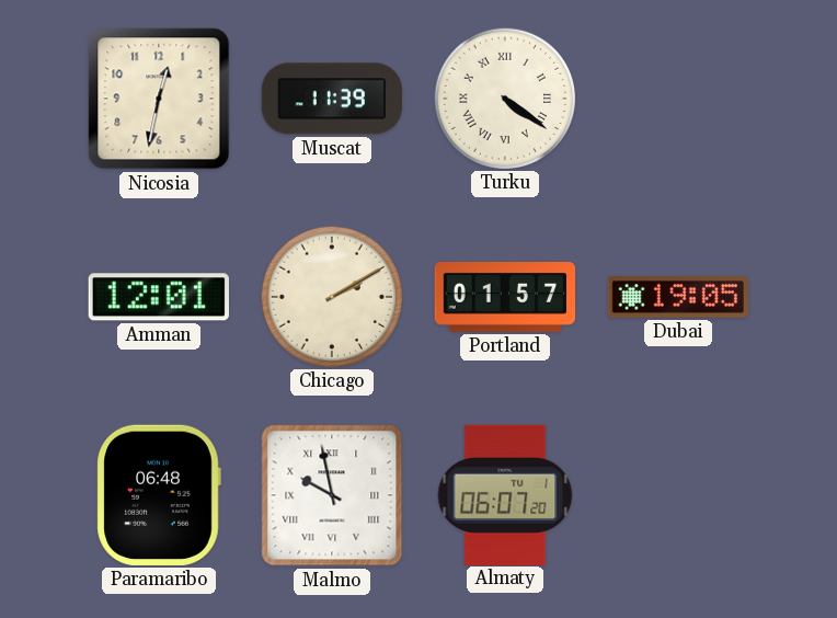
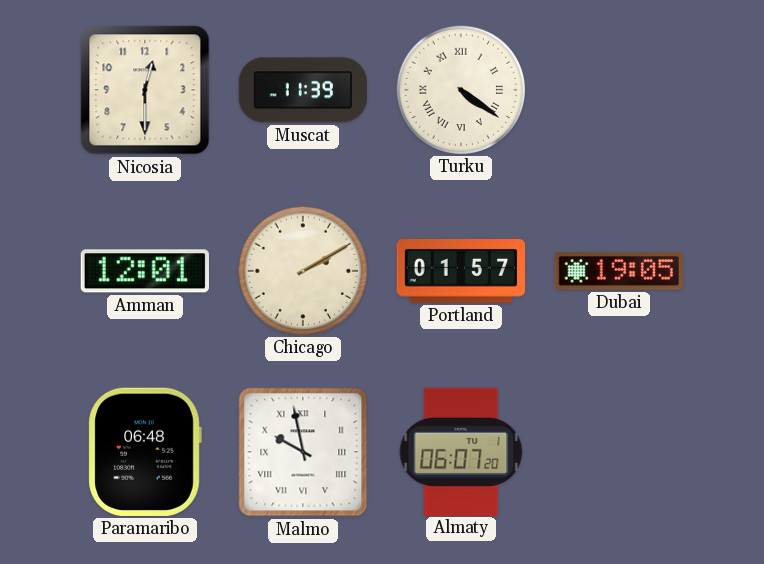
Nicosia: 12:32 -> 12:30
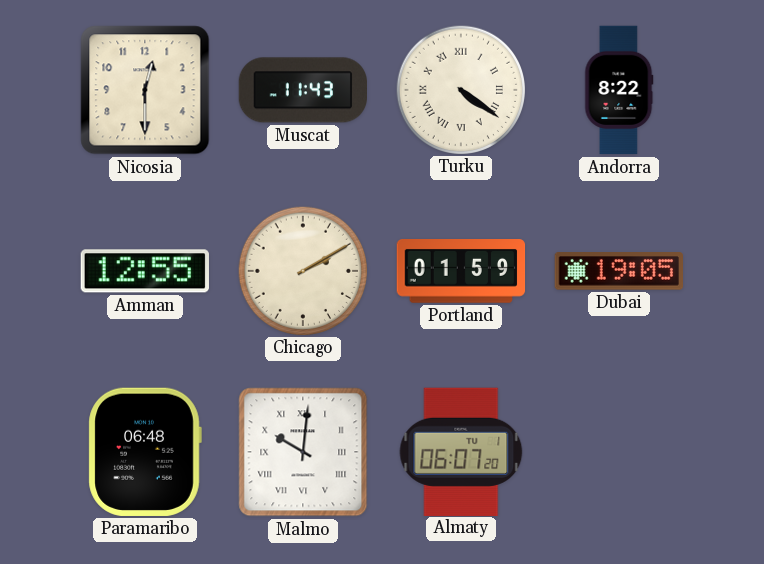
Muscat: 11:39 -> 11:43
Andorra: none -> 8:22
Amman: 12:01 -> 12:55
Portland: 01:57 -> 01:59
Malmo: 9:58 -> 10:01
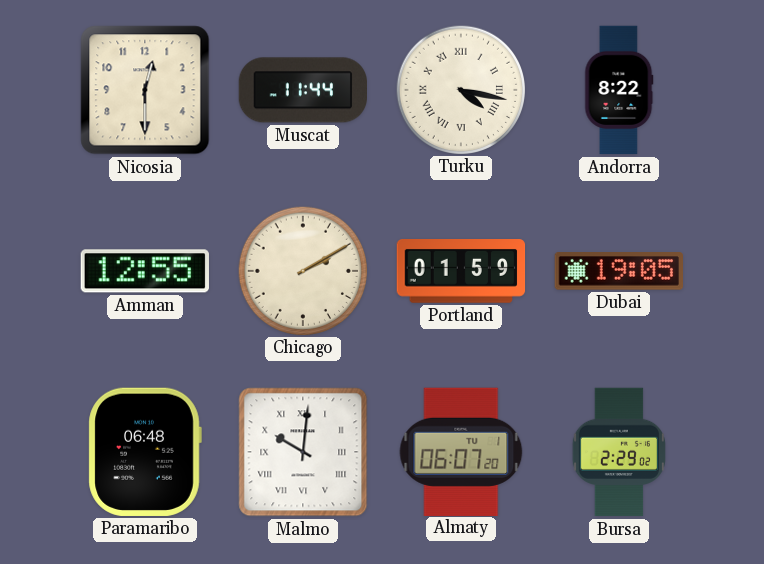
Muscat: 11:43 -> 11:44
Turku: 4:21 -> 4:17
Bursa: none -> 2:29
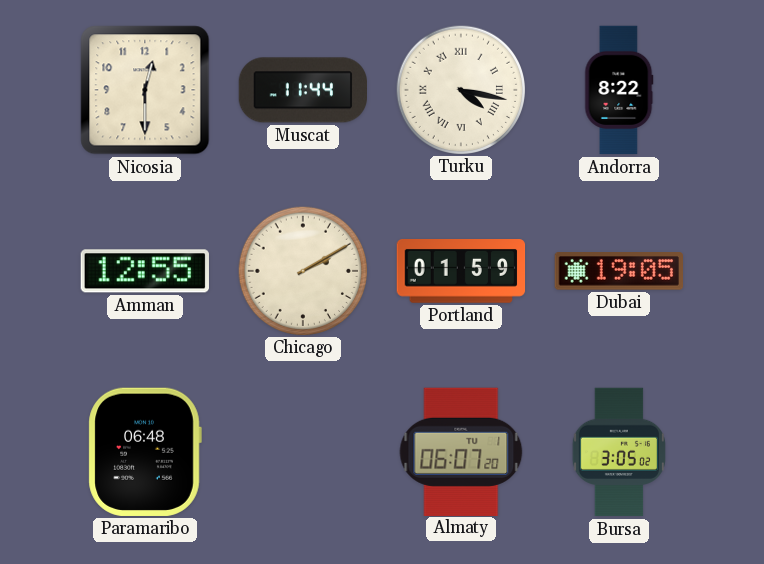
Malmo: 10:01 -> none
Bursa: 2:29 -> 3:05
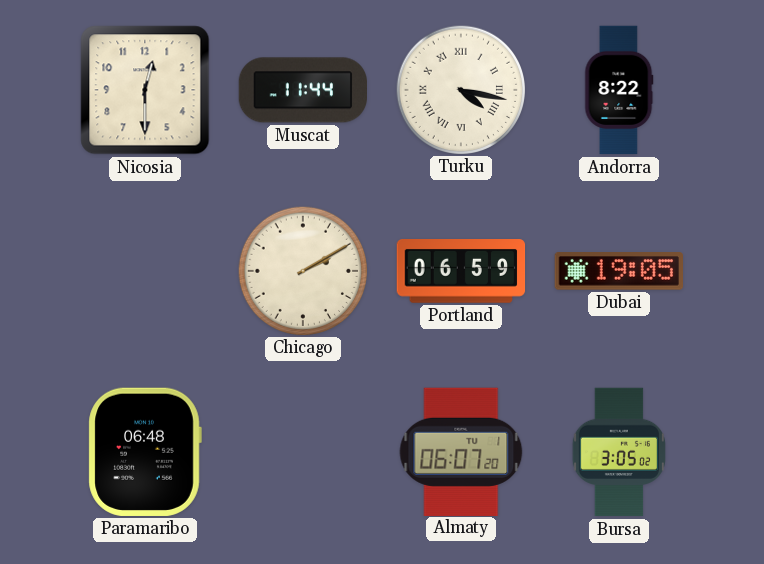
Amman: 12:55 -> none
Portland: 01:59 -> 06:59
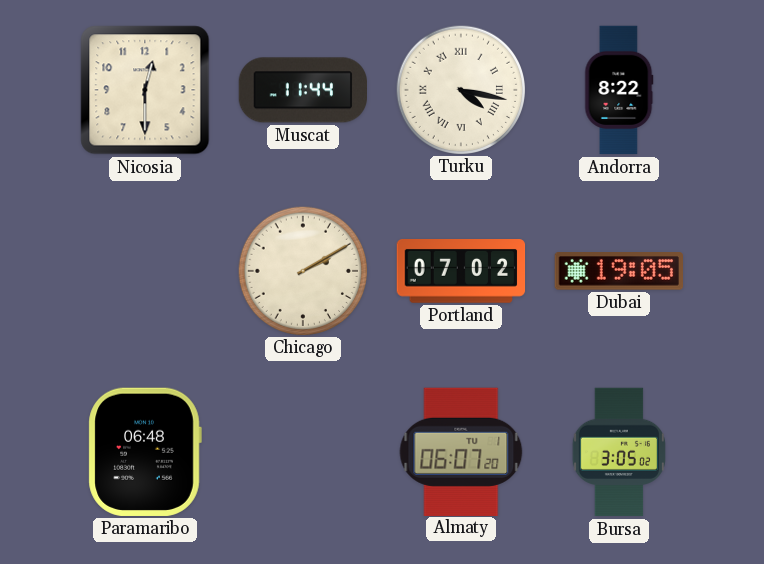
Portland: 06:59 -> 07:02
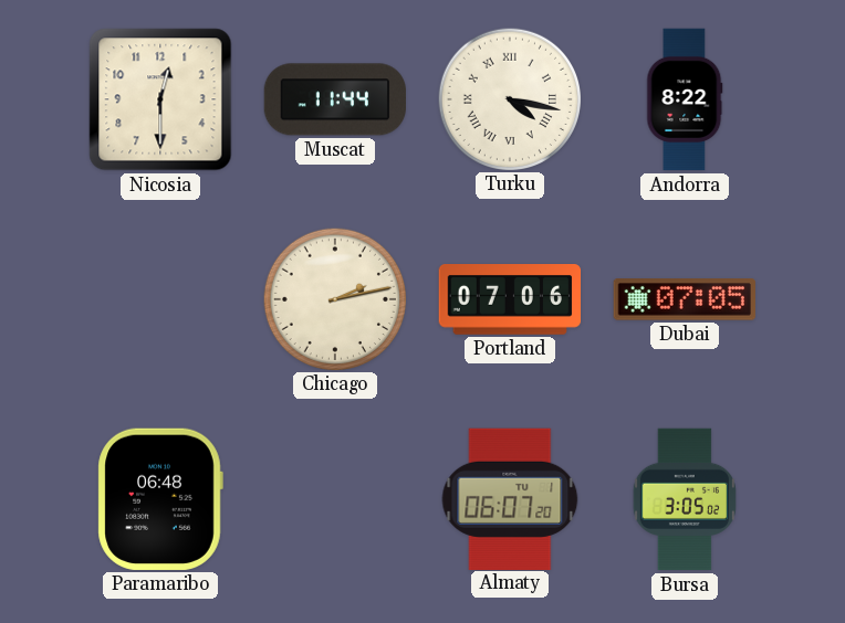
Chicago: 2:10 -> 2:13
Portland: 07:02 -> 07:06
Dubai: 19:05 -> 07:05
